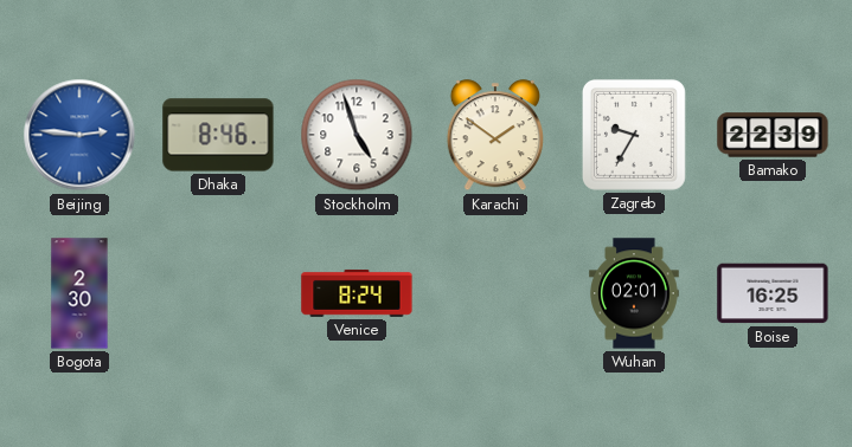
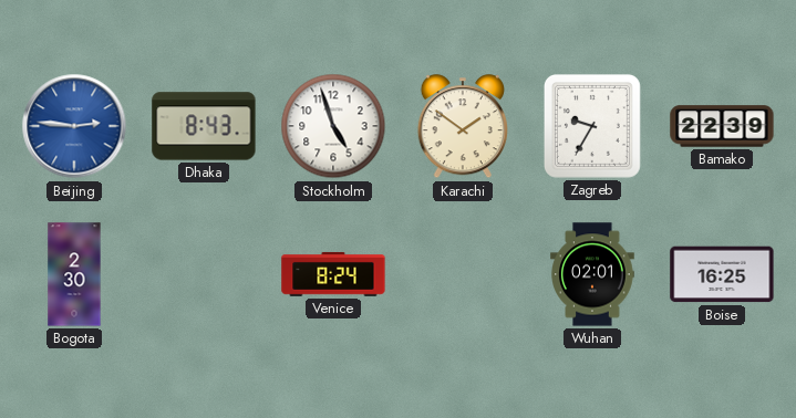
Dhaka: 8:46 -> 8:43
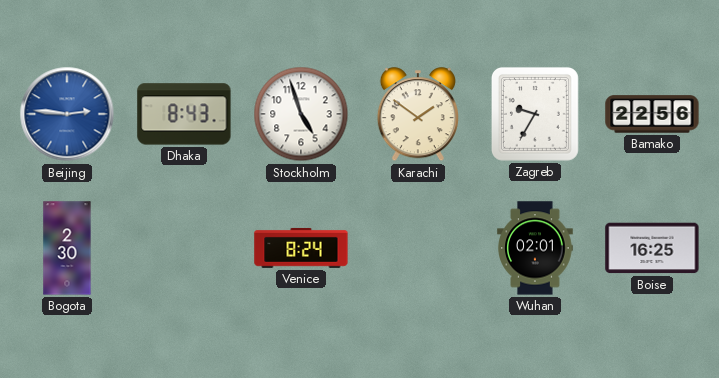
Bamako: 22:39 -> 22:56
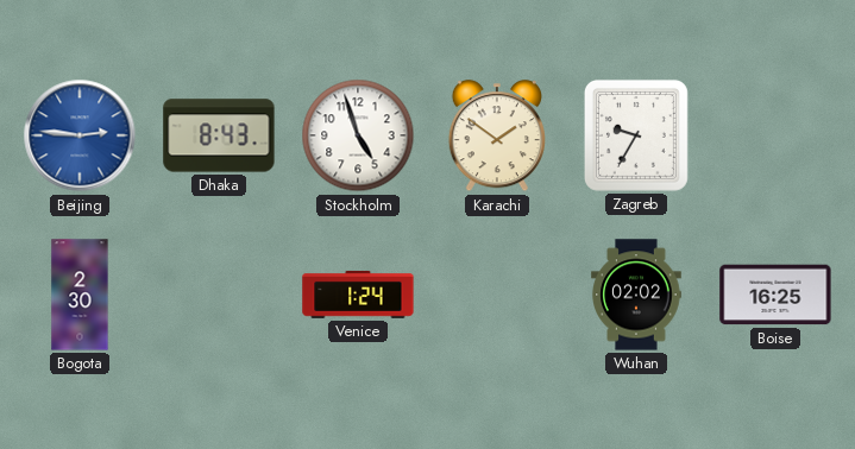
Bamako: 22:56 -> none
Venice: 8:24 -> 1:24
Wuhan: 02:01 -> 02:02
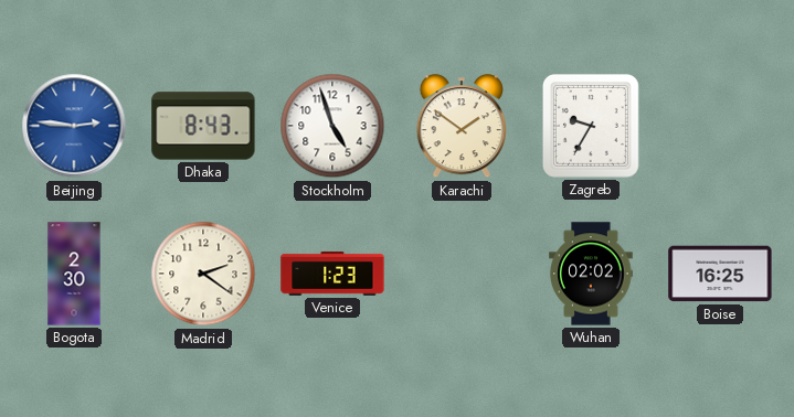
Madrid: none -> 2:21
Venice: 1:24 -> 1:23
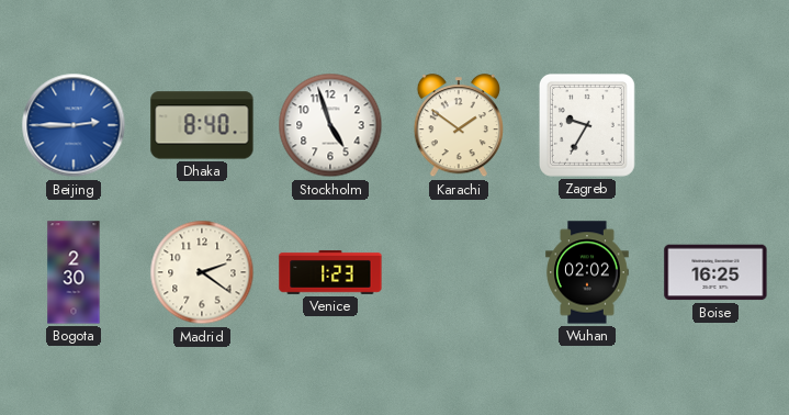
Beijing: 2:46 -> 2:45
Dhaka: 8:43 -> 8:40
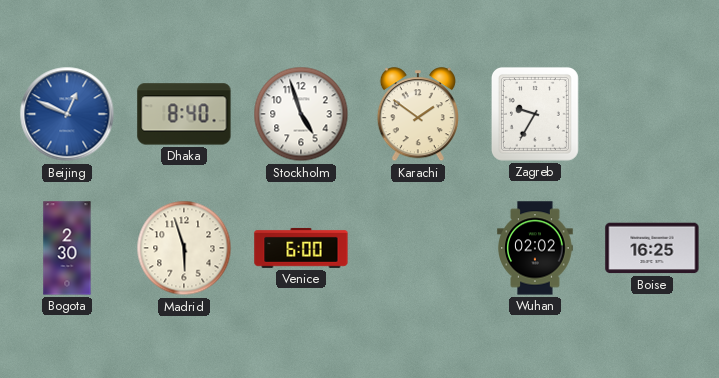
Beijing: 2:45 -> 12:49
Madrid: 2:21 -> 5:57
Venice: 1:23 -> 6:00
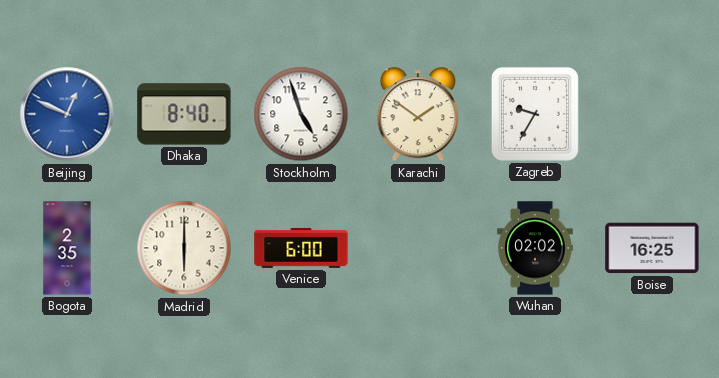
Bogota: 2:30 -> 2:35
Madrid: 5:57 -> 6:00
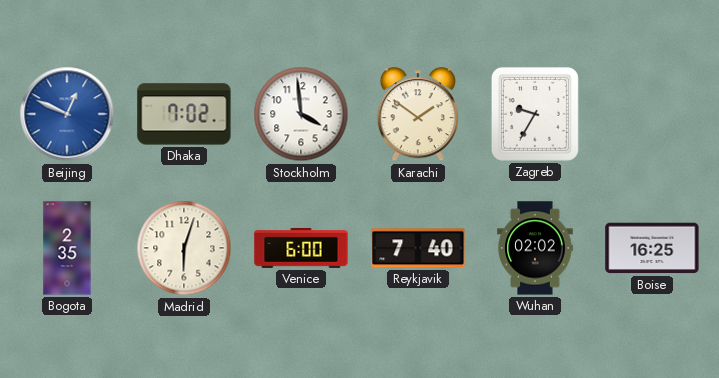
Dhaka: 8:40 -> 7:02
Stockholm: 4:57 -> 3:59
Madrid: 6:00 -> 6:03
Reykjavik: none -> 7:40
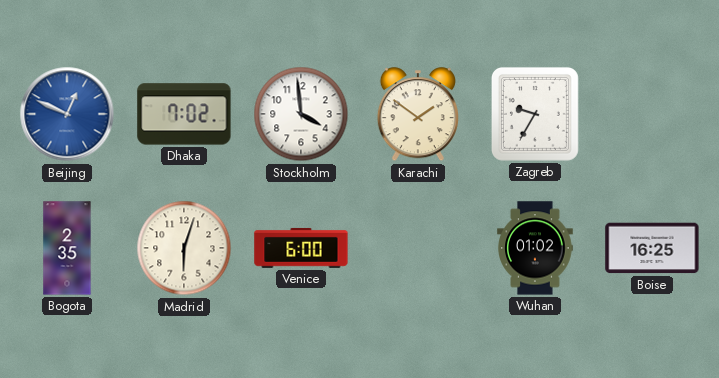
Reykjavik: 7:40 -> none
Wuhan: 02:02 -> 01:02
